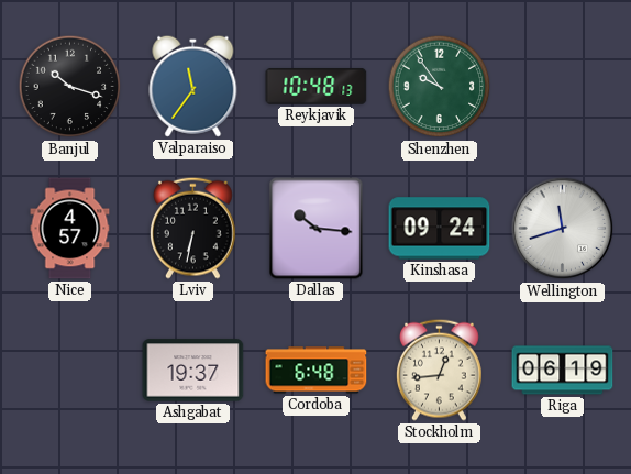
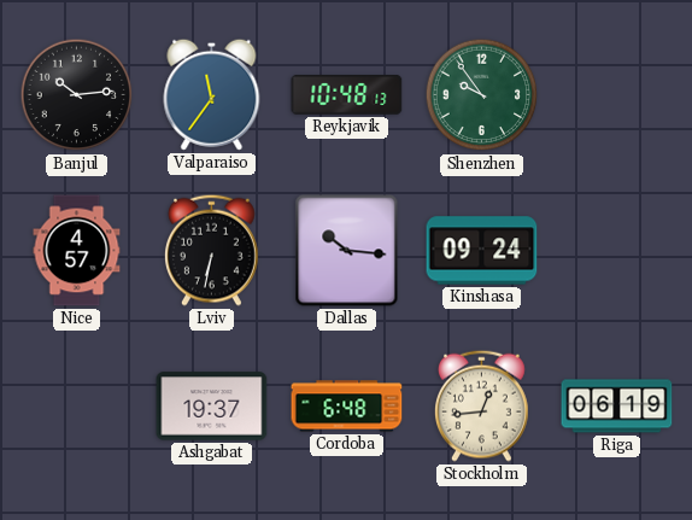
Banjul: 10:18 -> 10:14
Wellington: 11:42 -> none
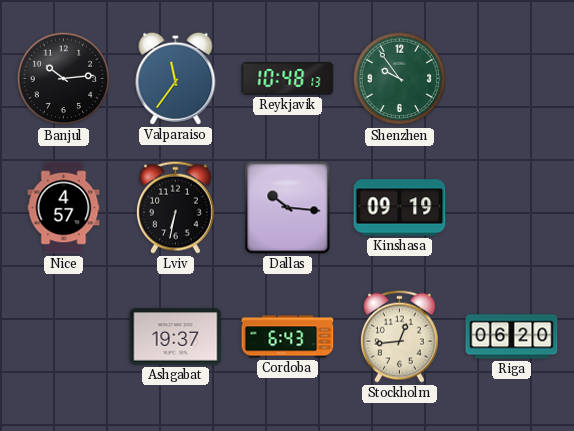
Kinshasa: 09:24 -> 09:19
Cordoba: 6:48 -> 6:43
Riga: 06:19 -> 06:20
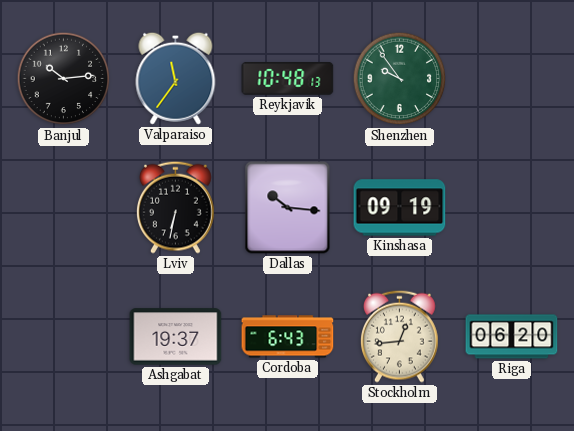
Nice: 4:57 -> none
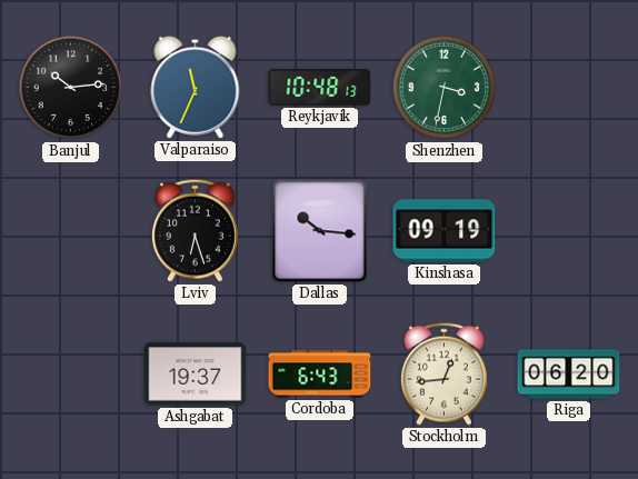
Valparaiso: 11:36 -> 11:34
Shenzhen: 9:54 -> 3:32
Lviv: 6:32 -> 6:27
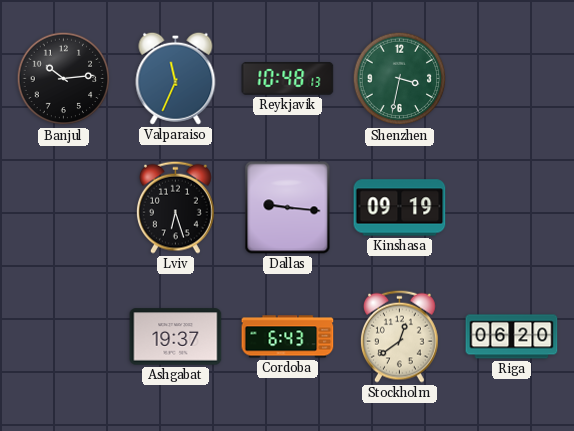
Dallas: 10:16 -> 9:16
Stockholm: 12:44 -> 12:39
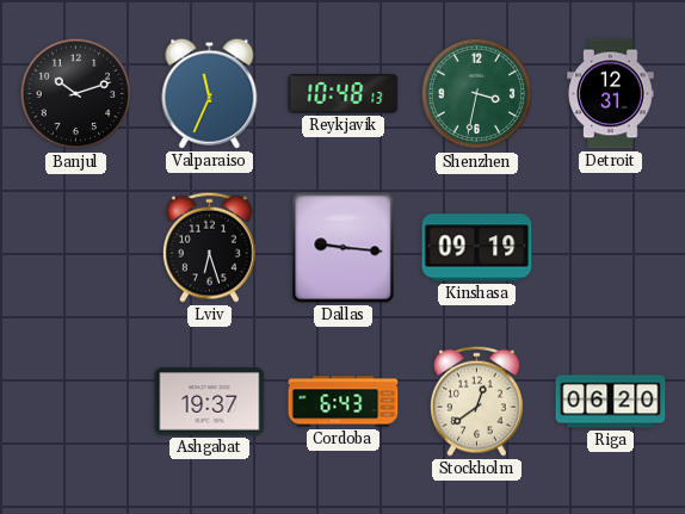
Banjul: 10:14 -> 10:12
Detroit: none -> 12:31
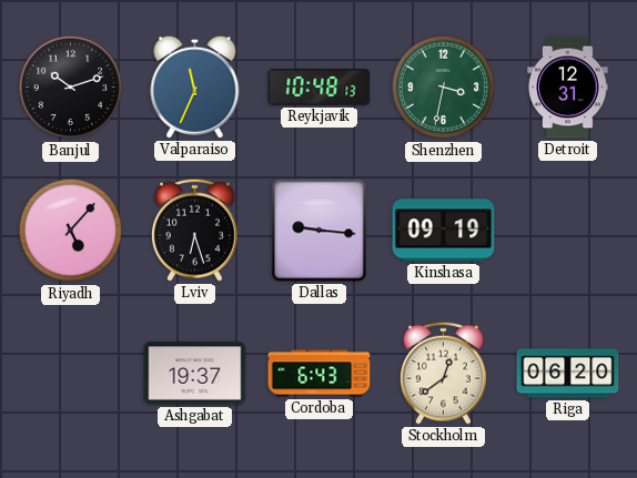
Riyadh: none -> 5:07
